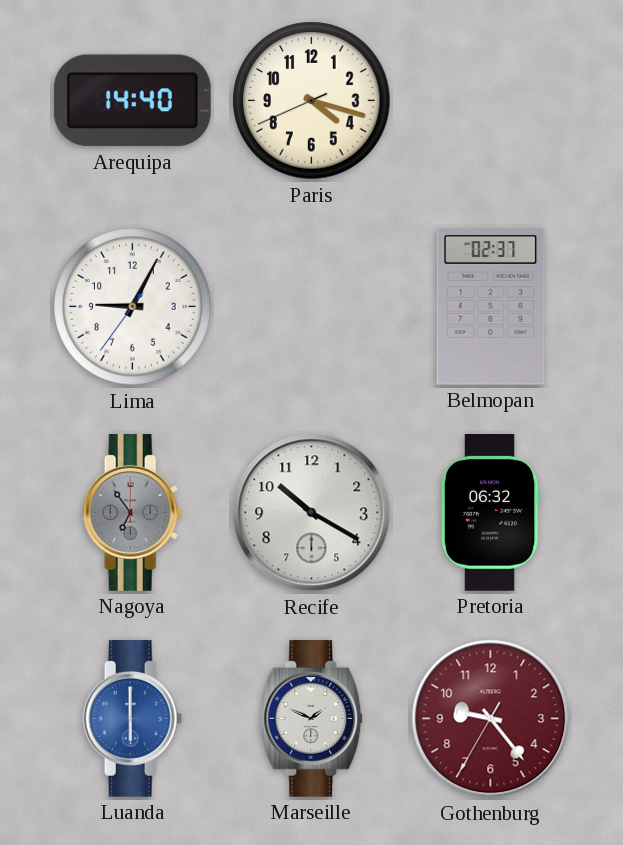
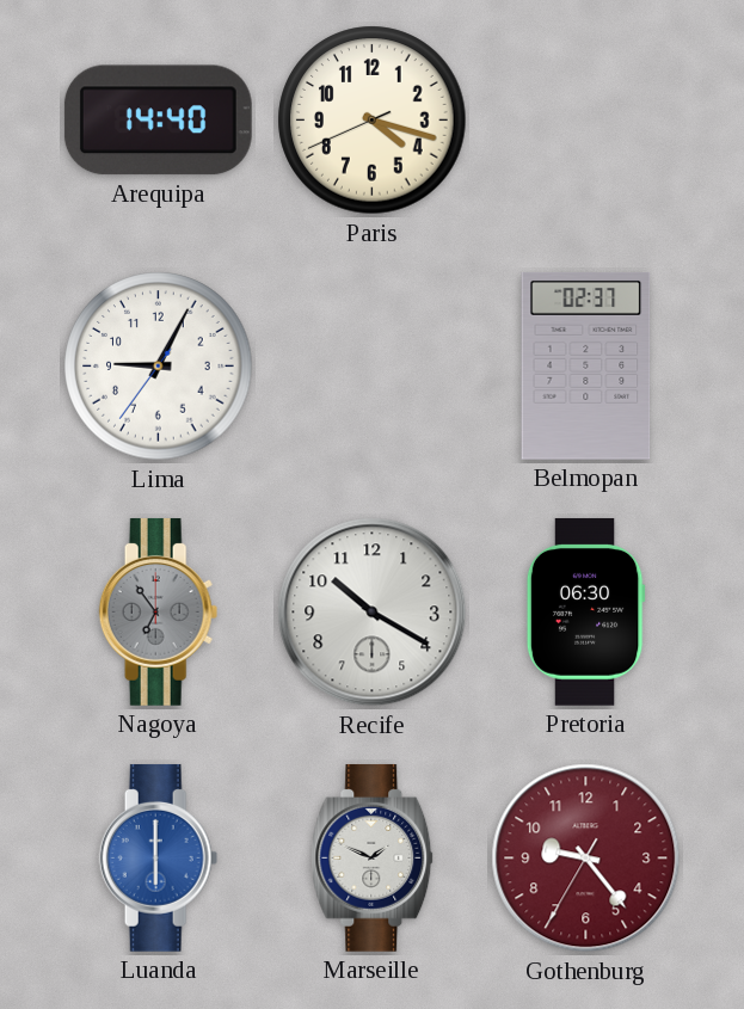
Pretoria: 06:32 -> 06:30
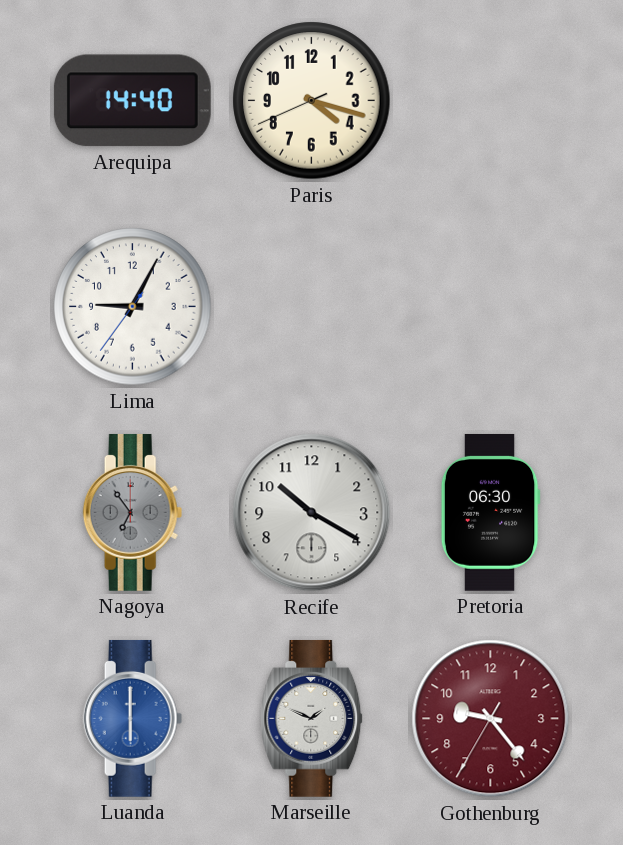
Belmopan: 02:37 -> none
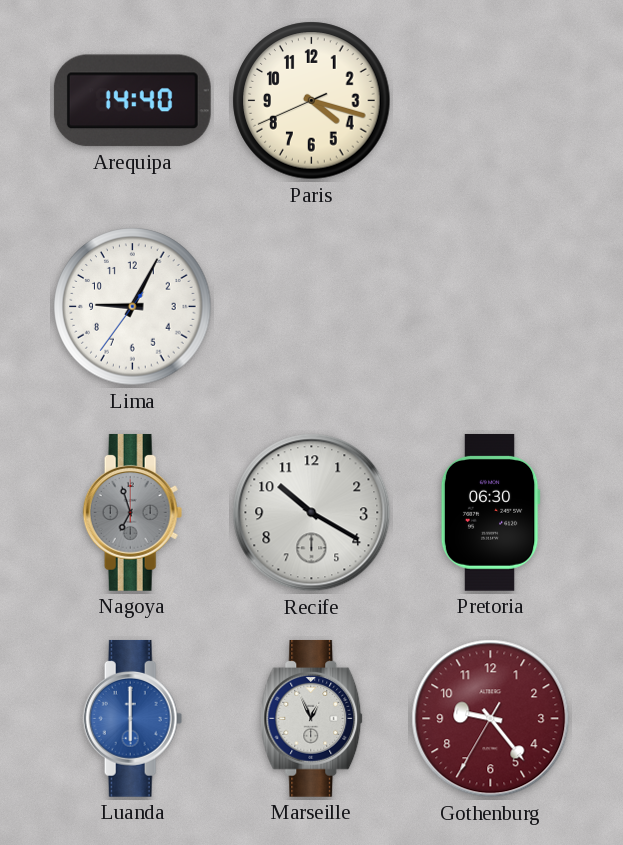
Nagoya: 6:54 -> 6:57
Marseille: 1:49 -> 12:56
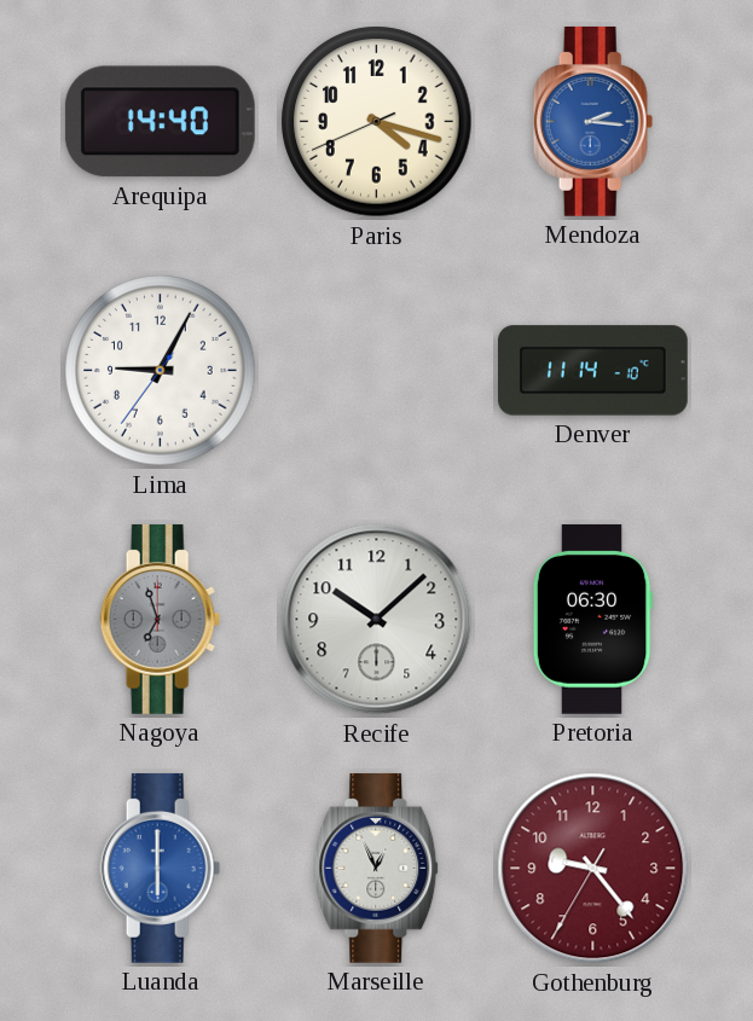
Mendoza: none -> 2:16
Denver: none -> 11:14
Recife: 10:20 -> 10:08
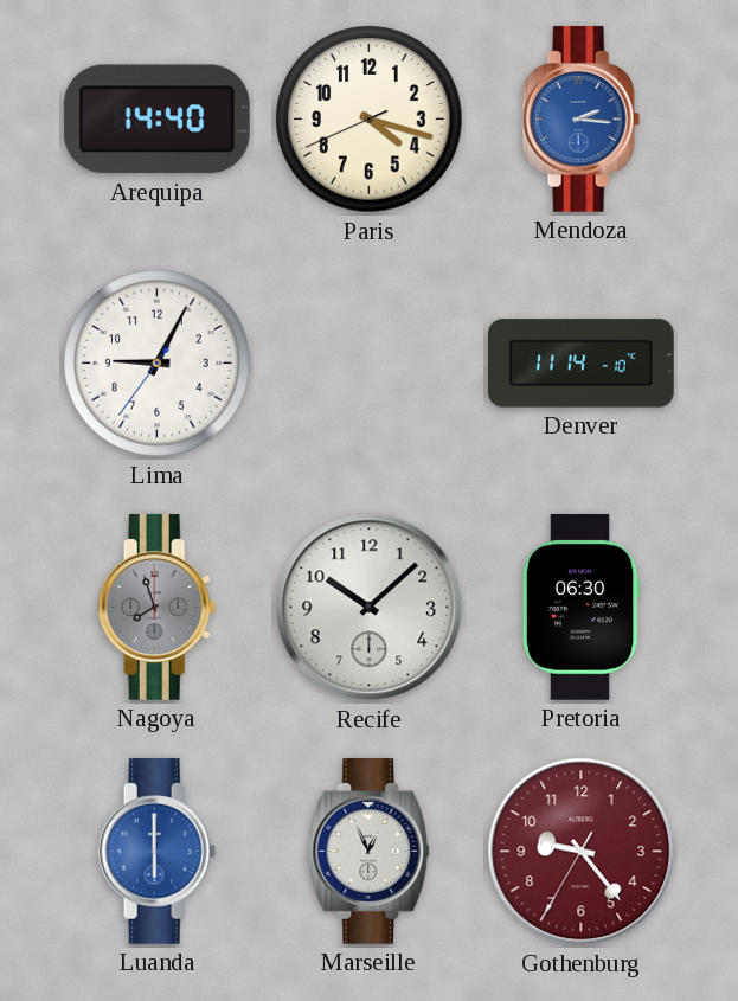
Nagoya: 6:57 -> 7:57
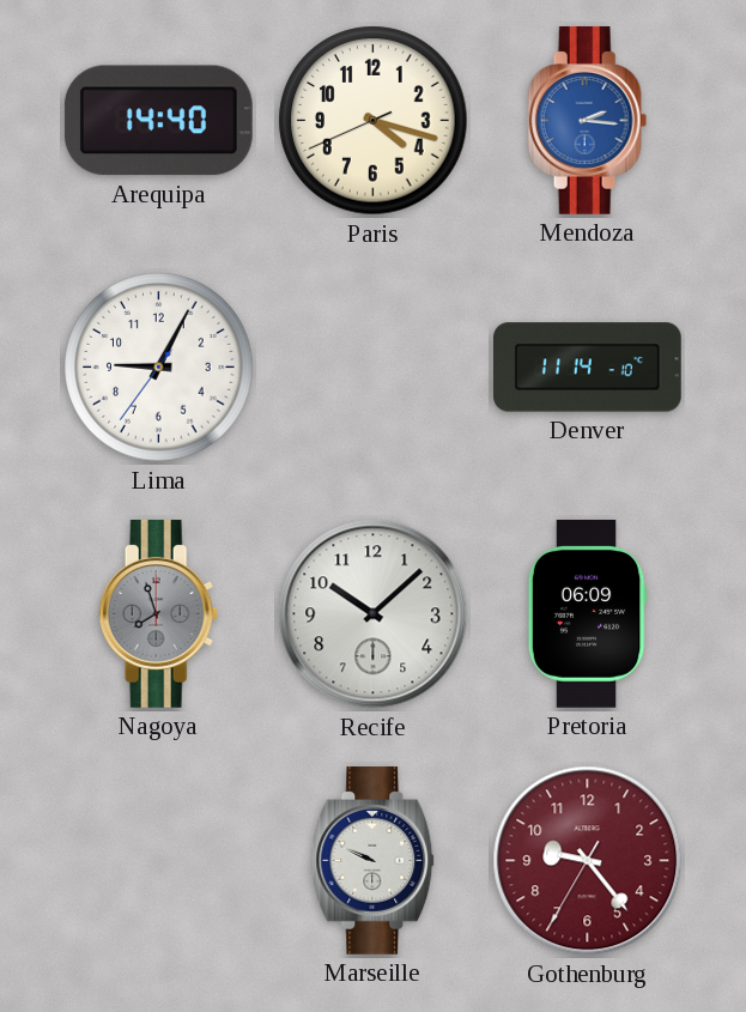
Pretoria: 06:30 -> 06:09
Luanda: 6:00 -> none
Marseille: 12:56 -> 9:49
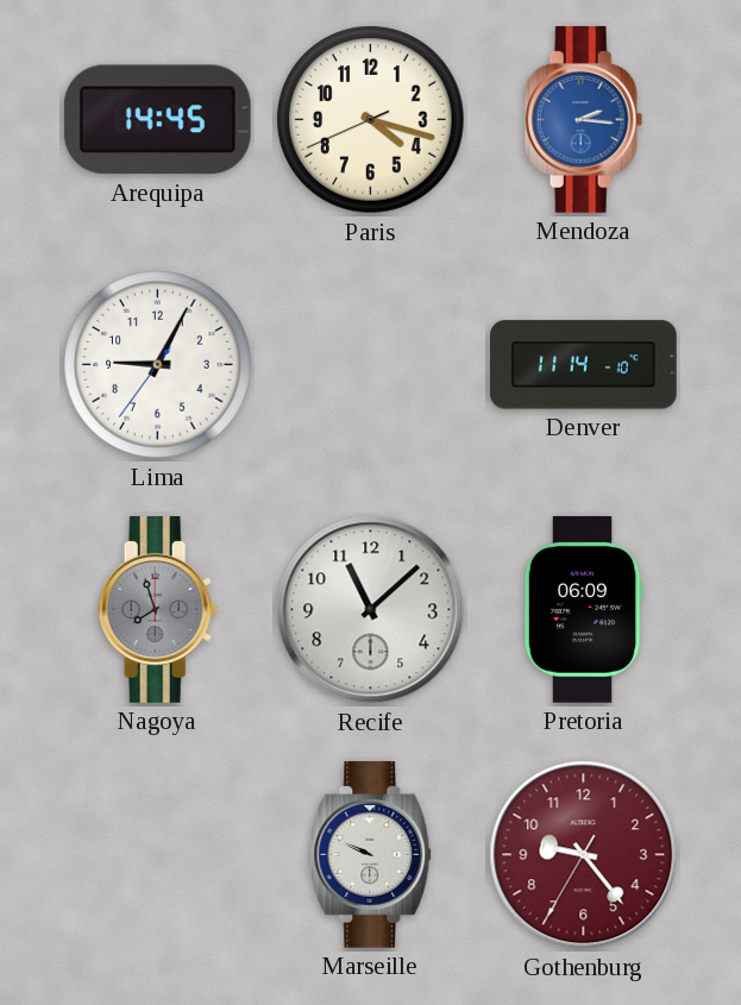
Arequipa: 14:40 -> 14:45
Recife: 10:08 -> 11:08
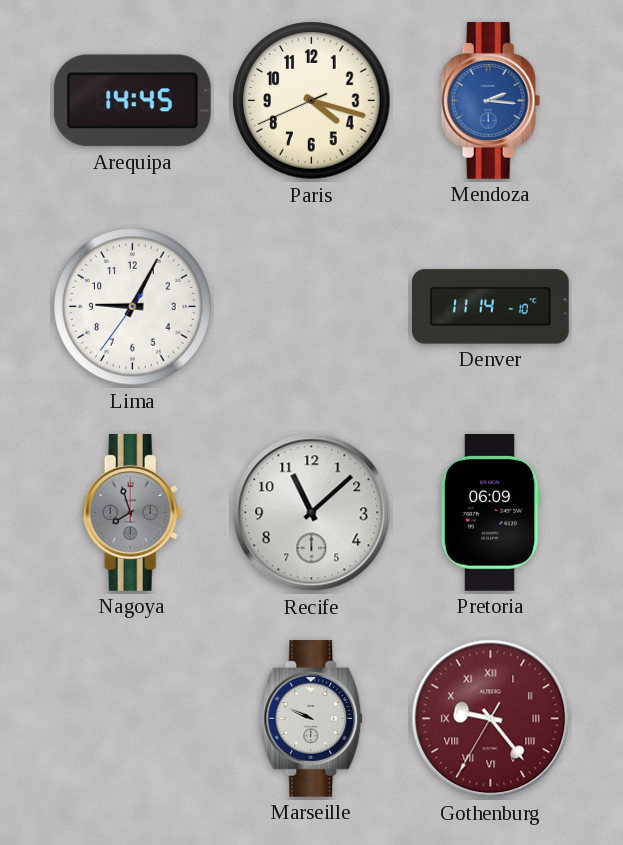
Gothenburg numerals: Arabic -> Roman
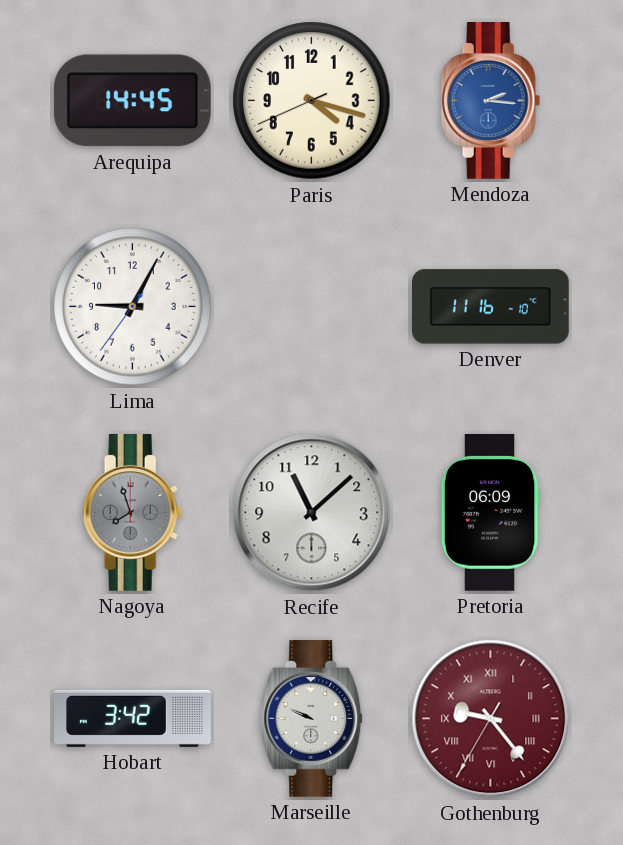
Denver: 11:14 -> 11:16
Hobart: none -> 3:42
